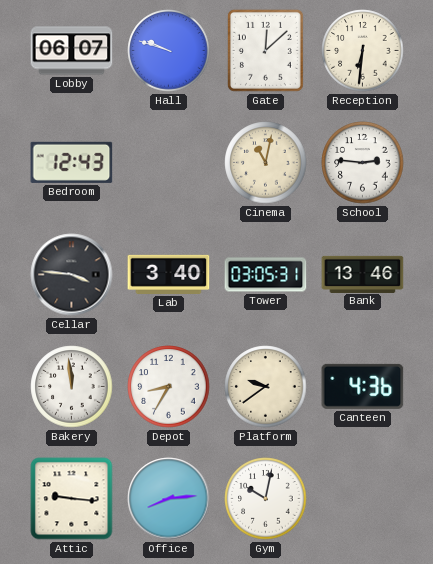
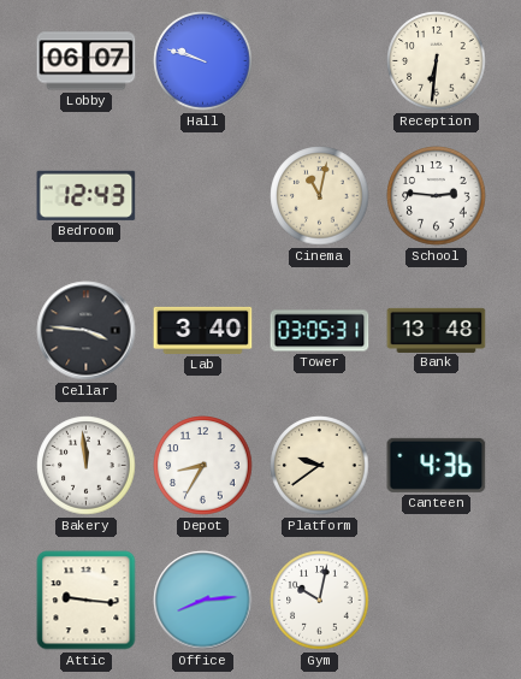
Gate: 12:08 -> none
Bank: 13:46 -> 13:48
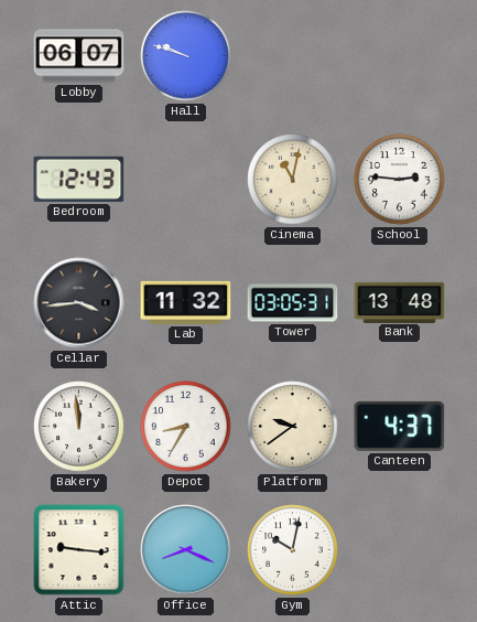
Reception: 6:31 -> none
Cellar: 3:46 -> 3:44
Lab: 3:40 -> 11:32
Canteen: 4:36 -> 4:37
Office: 8:14 -> 8:19
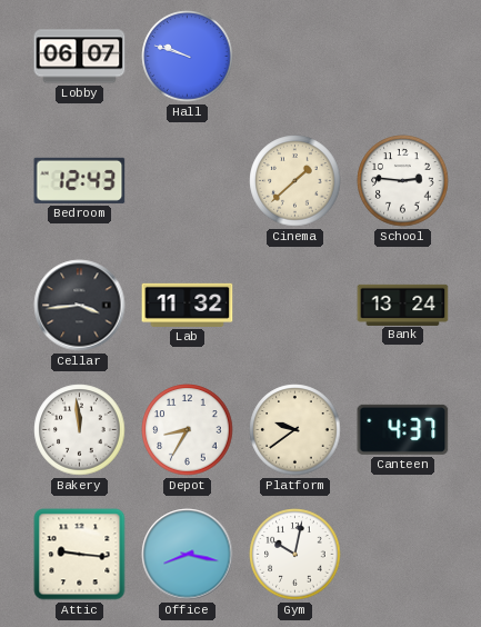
Cinema: 11:02 -> 1:38
Tower: 03:05 -> none
Bank: 13:48 -> 13:24
Office: 8:19 -> 8:17
